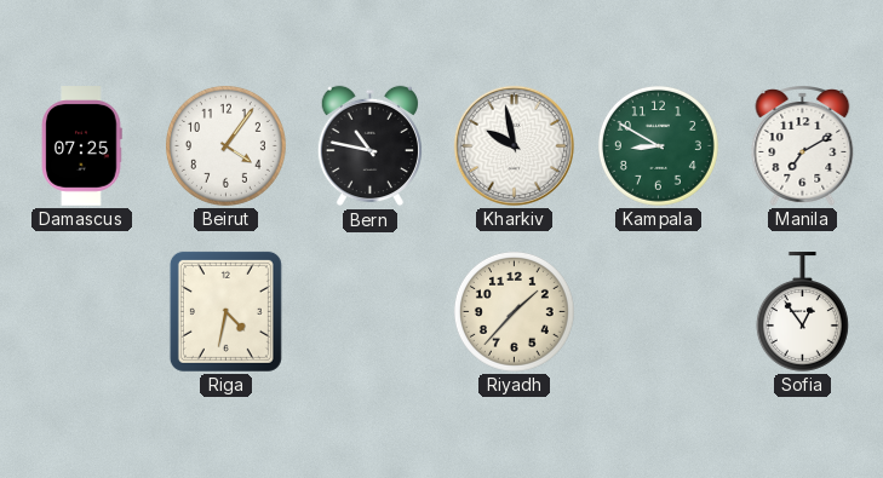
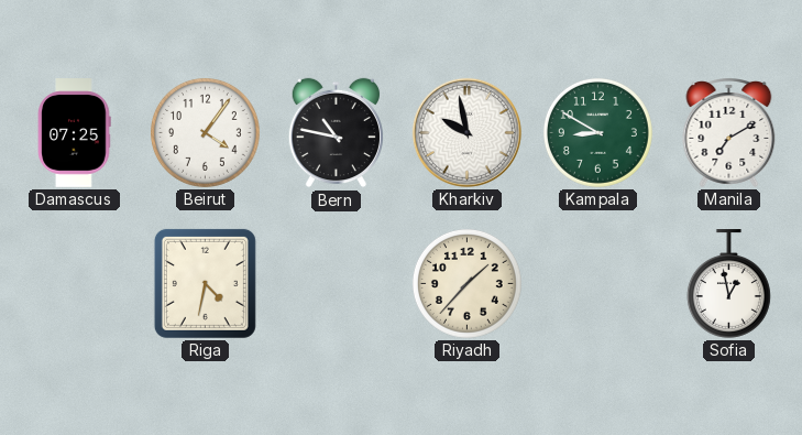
Sofia: 12:54 -> 12:58
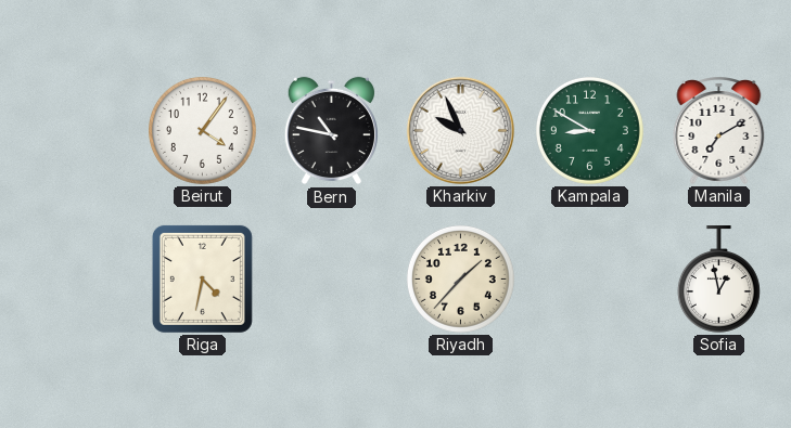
Damascus: 07:25 -> none
Kharkiv: 9:58 -> 9:56
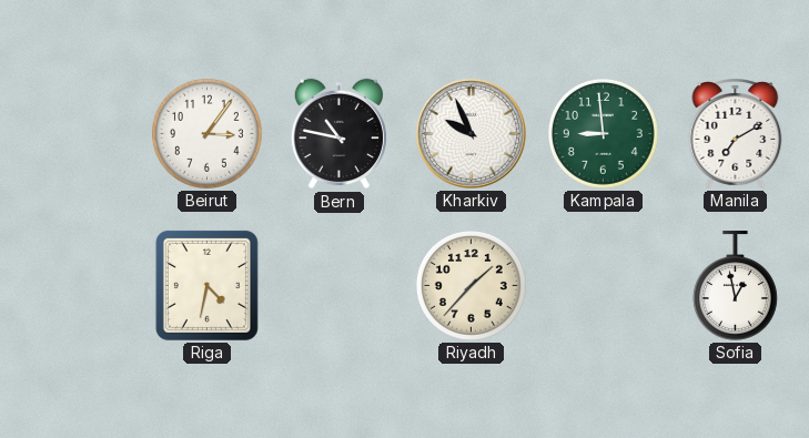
Beirut: 4:06 -> 3:06
Kampala: 8:50 -> 8:59
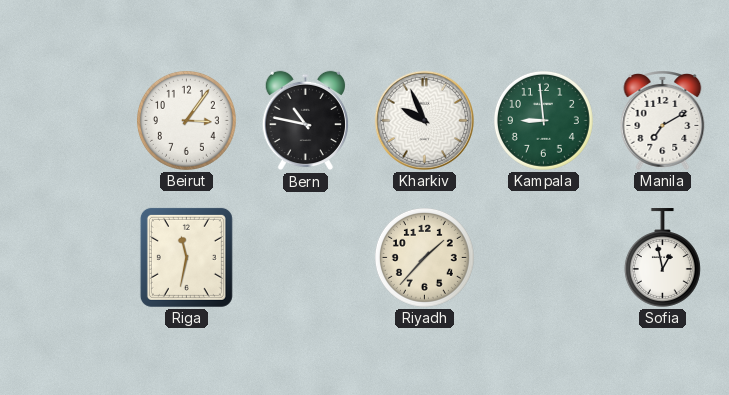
Riga: 4:32 -> 11:32
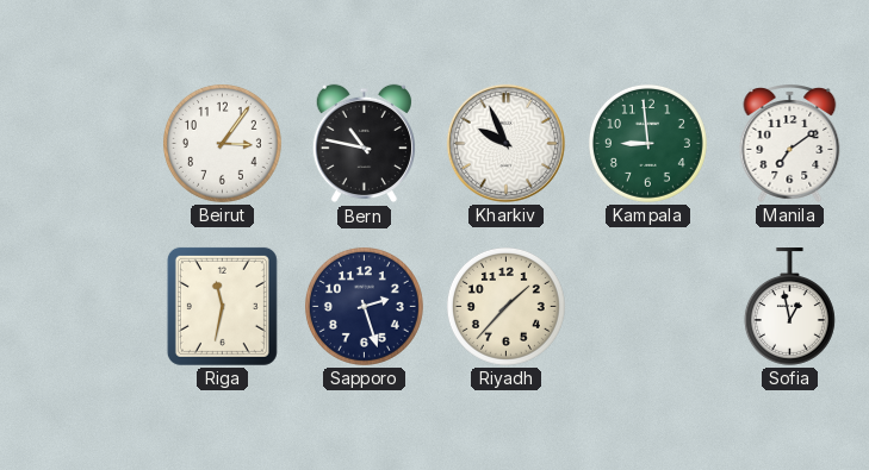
Manila: 7:10 -> 7:09
Sapporo: none -> 2:27
